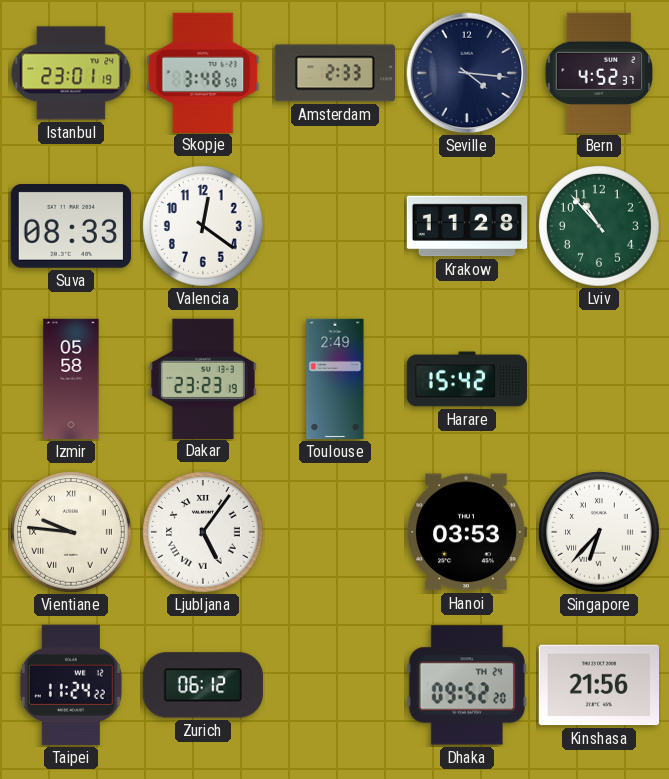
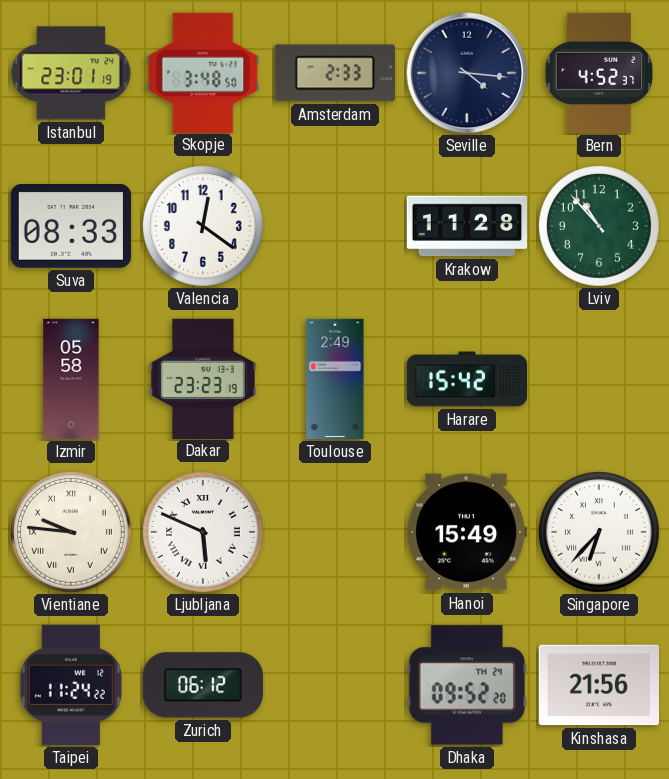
Ljubljana: 5:06 -> 5:49
Hanoi: 03:53 -> 15:49
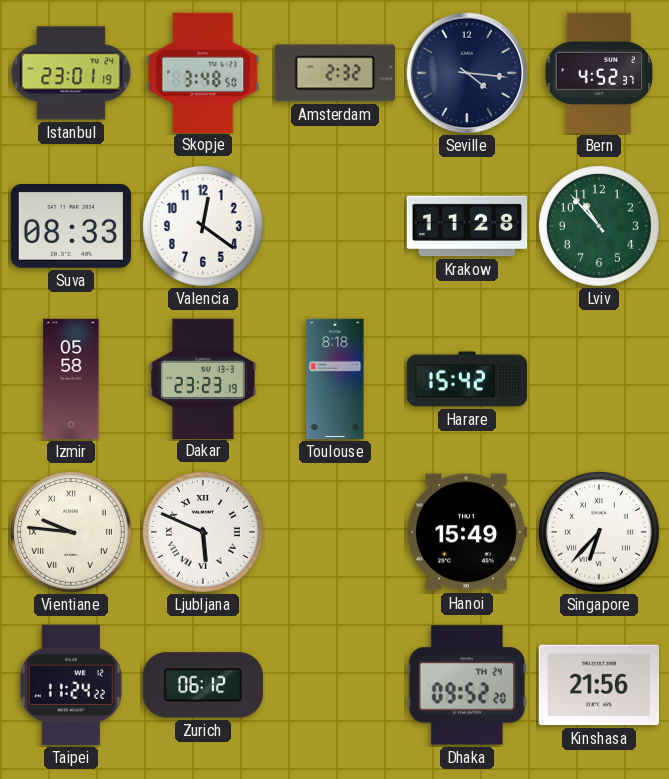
Amsterdam: 2:33 -> 2:32
Toulouse: 2:49 -> 8:18
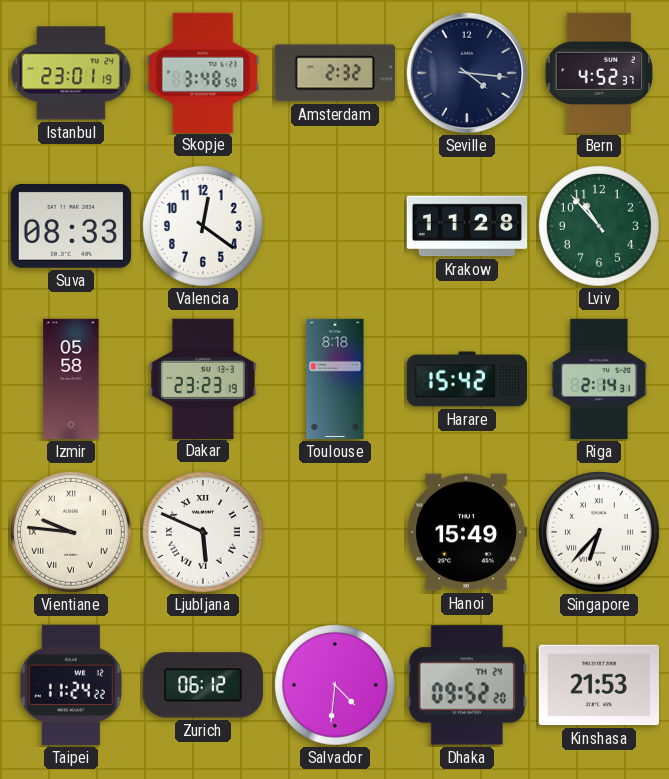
Riga: none -> 2:14
Salvador: none -> 4:31
Kinshasa: 21:56 -> 21:53
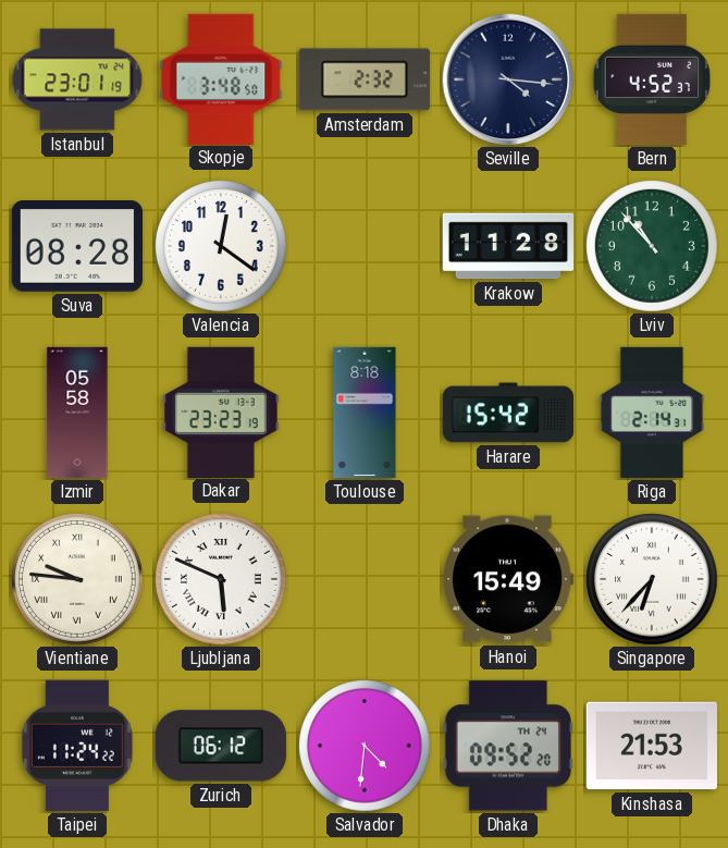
Suva: 08:33 -> 08:28
